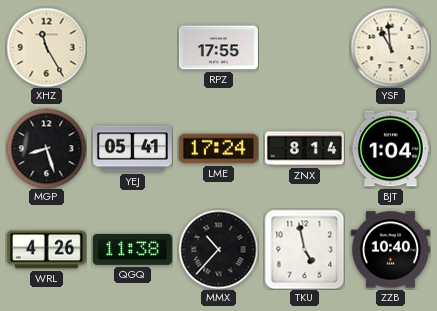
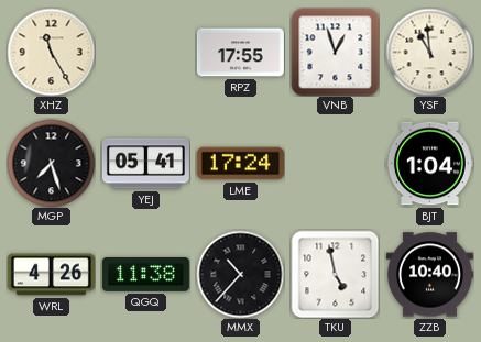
VNB: none -> 12:57
MGP: 8:27 -> 7:27
ZNX: 8:14 -> none
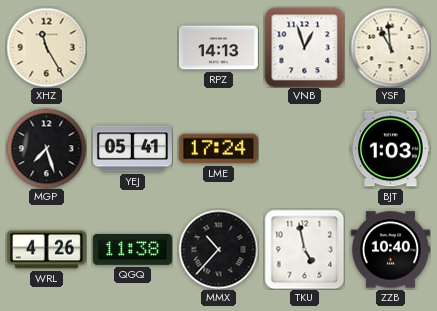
RPZ: 17:55 -> 14:13
BJT: 1:04 -> 1:03
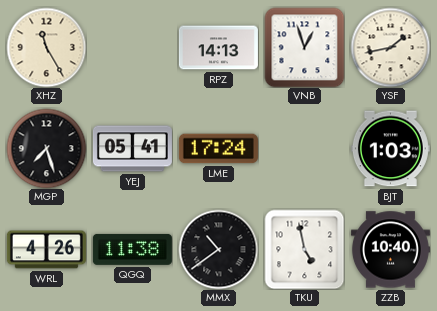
YSF: 10:59 -> 1:43
MMX: 10:37 -> 10:39
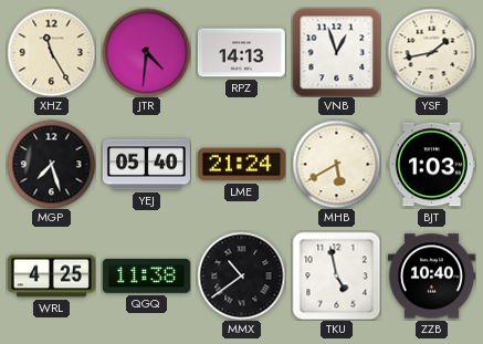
JTR: none -> 4:31
YEJ: 05:41 -> 05:40
LME: 17:24 -> 21:24
MHB: none -> 5:40
WRL: 4:26 -> 4:25
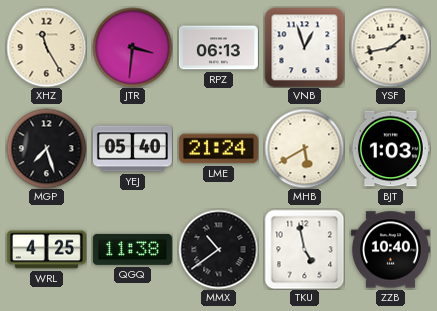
JTR: 4:31 -> 3:31
RPZ: 14:13 -> 06:13
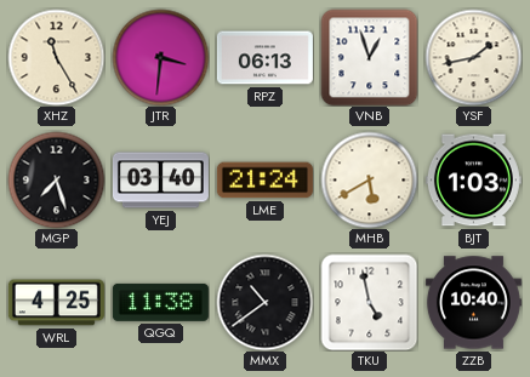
YEJ: 05:40 -> 03:40
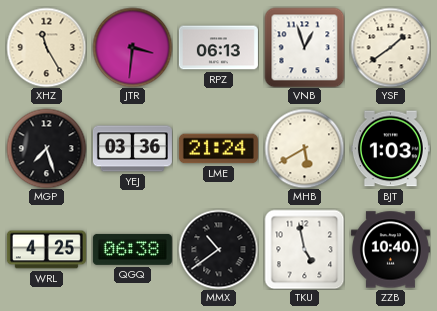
YSF: 1:43 -> 1:39
YEJ: 03:40 -> 03:36
QGQ: 11:38 -> 06:38
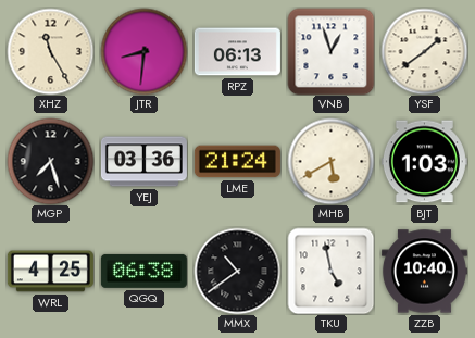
JTR: 3:31 -> 8:31
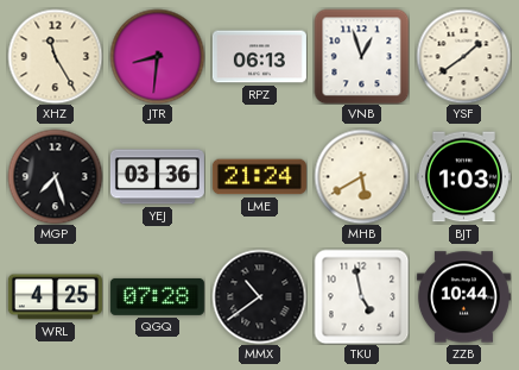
QGQ: 06:38 -> 07:28
ZZB: 10:40 -> 10:44
